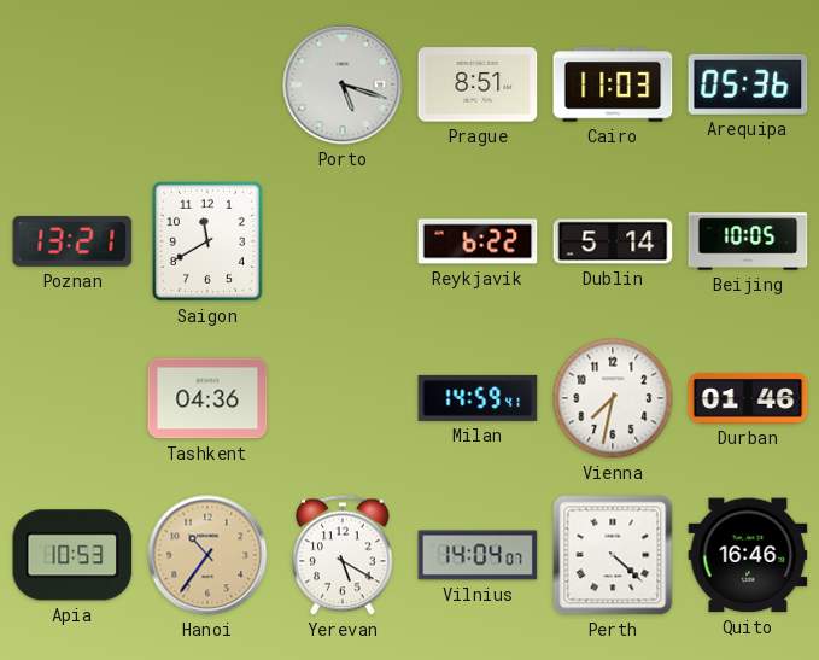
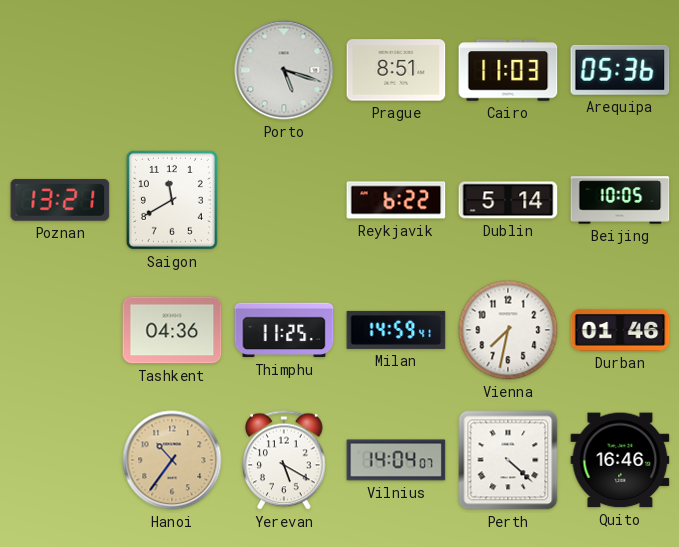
Thimphu: none -> 11:25
Apia: 10:53 -> none
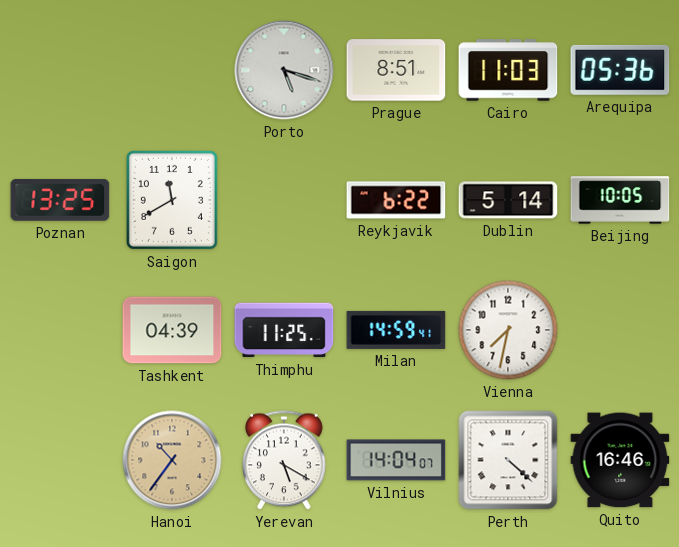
Poznan: 13:21 -> 13:25
Tashkent: 04:36 -> 04:39
Durban: 01:46 -> none
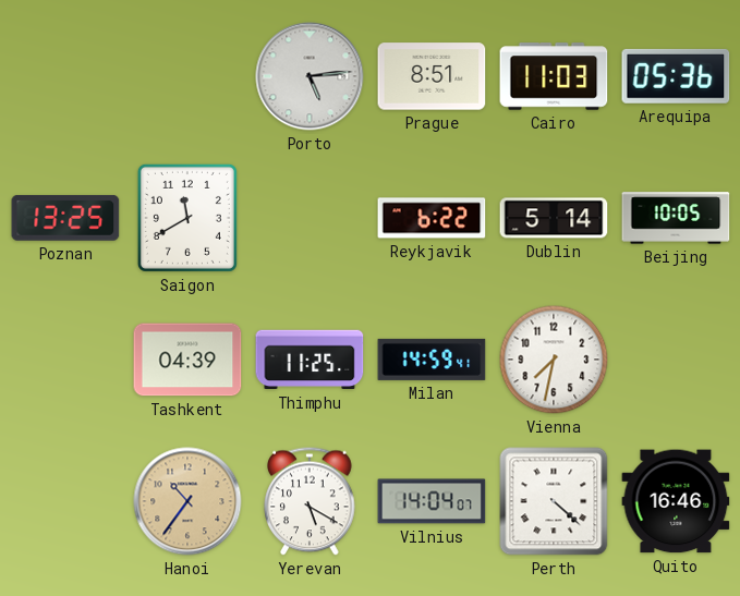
Porto: 5:18 -> 5:14
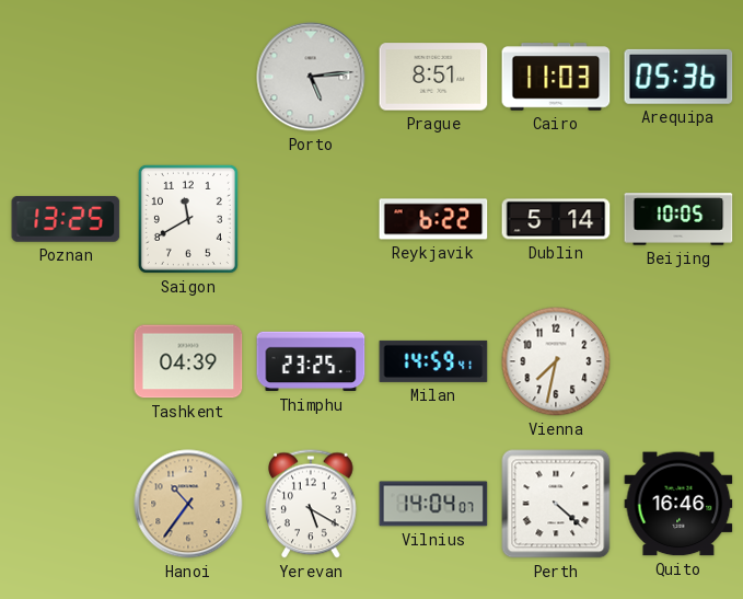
Thimphu: 11:25 -> 23:25
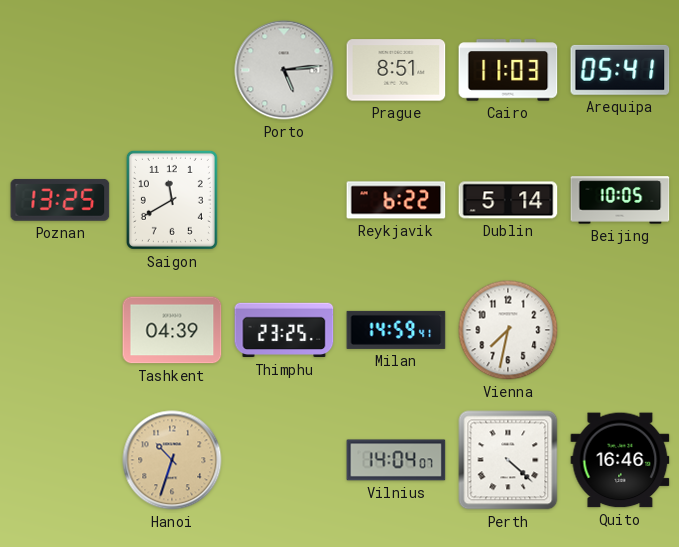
Arequipa: 05:36 -> 05:41
Hanoi: 10:36 -> 10:33
Yerevan: 5:20 -> none
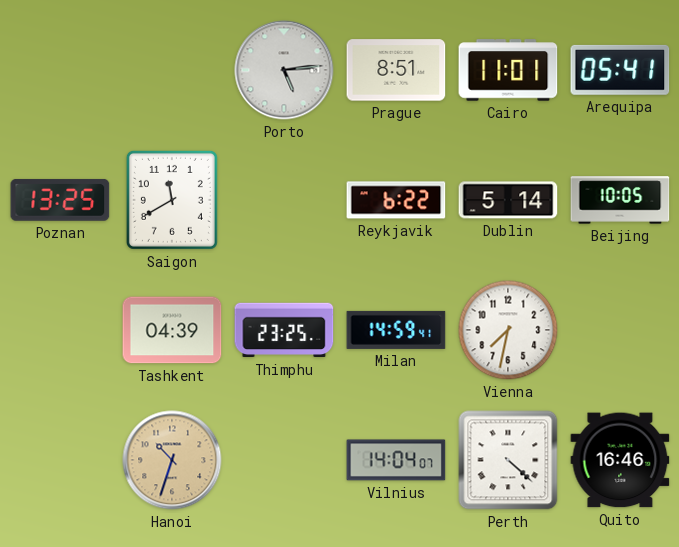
Cairo: 11:03 -> 11:01
